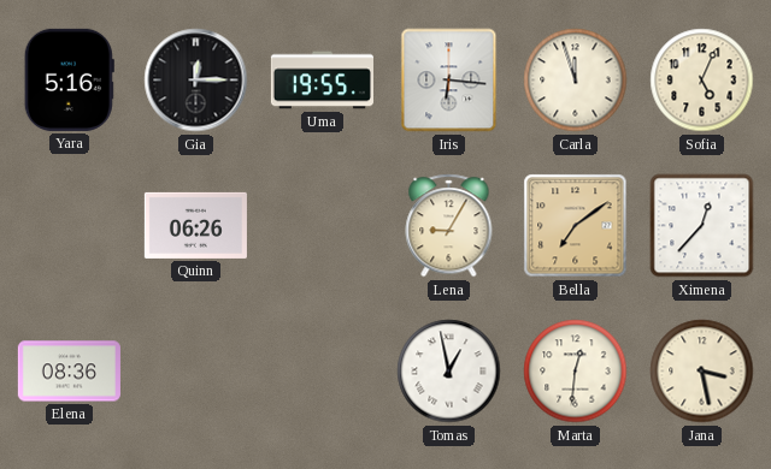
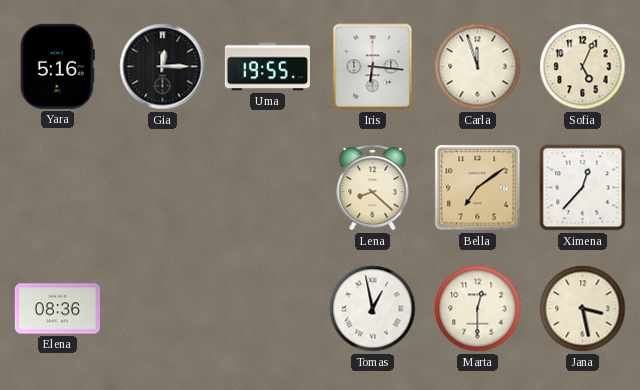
Quinn: 06:26 -> none
Lena: 9:05 -> 8:22
Marta: 12:31 -> 12:30
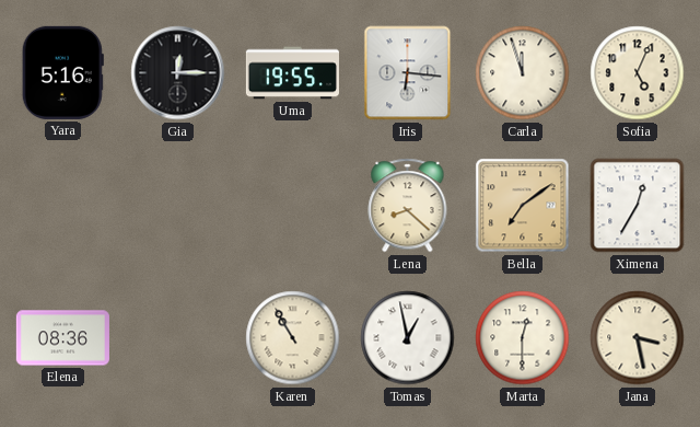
Ximena: 12:37 -> 12:35
Karen: none -> 10:55
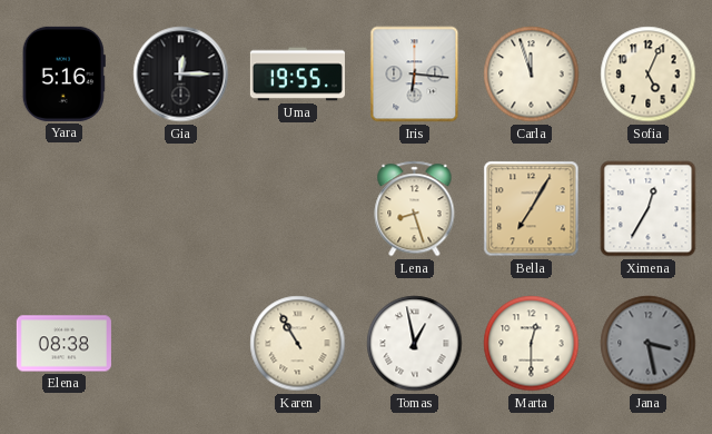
Lena: 8:22 -> 8:27
Bella: 7:09 -> 7:05
Elena: 08:36 -> 08:38
Jana dial: cream -> grey
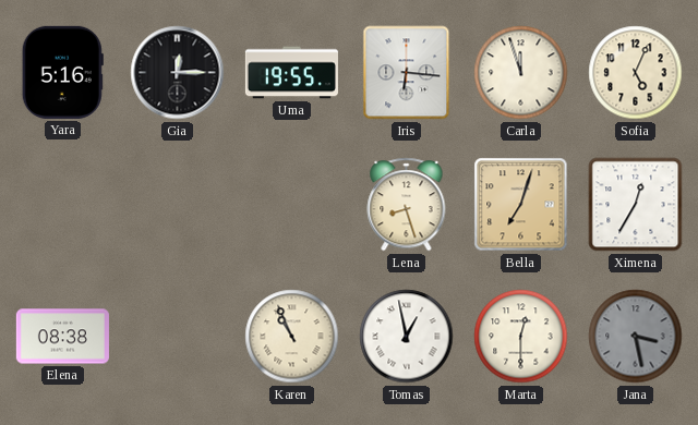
Bella: 7:05 -> 7:03
Karen: 10:55 -> 10:56
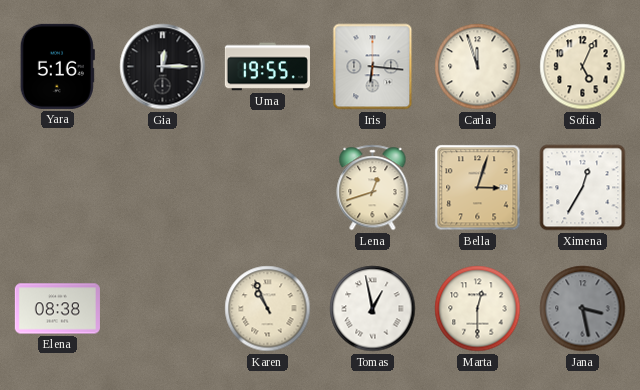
Lena: 8:27 -> 12:42
Bella: 7:03 -> 3:03
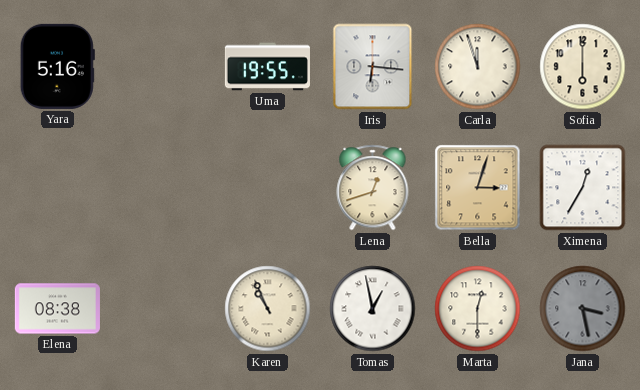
Gia: 12:15 -> none
Sofia: 5:04 -> 6:00
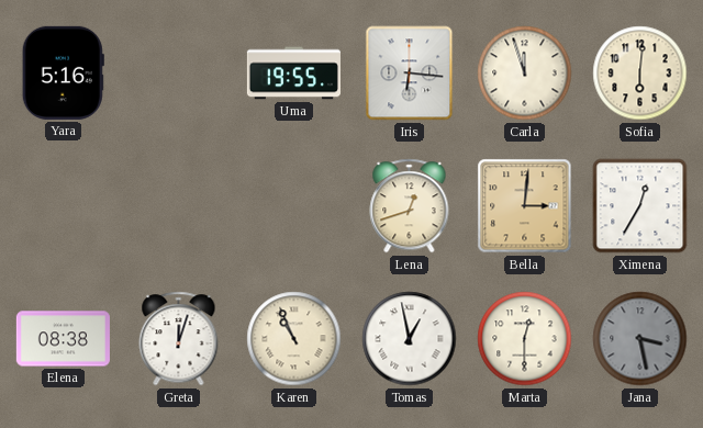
Sofia: 6:00 -> 6:01
Bella: 3:03 -> 3:01
Greta: none -> 12:03
